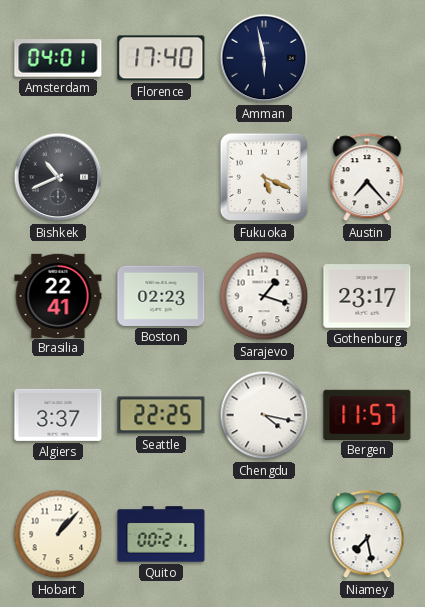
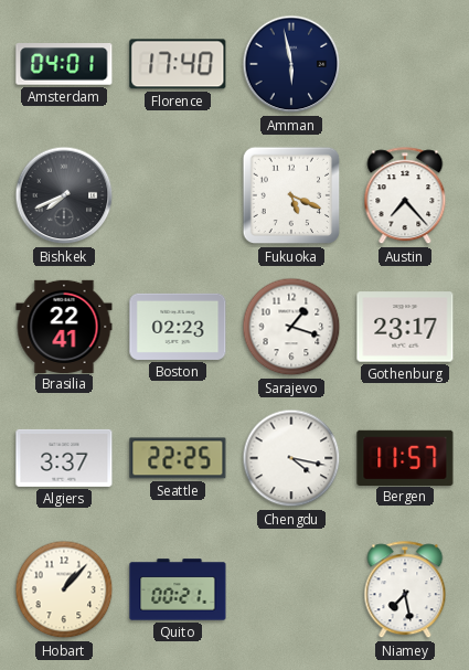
Bishkek: 10:41 -> 7:41
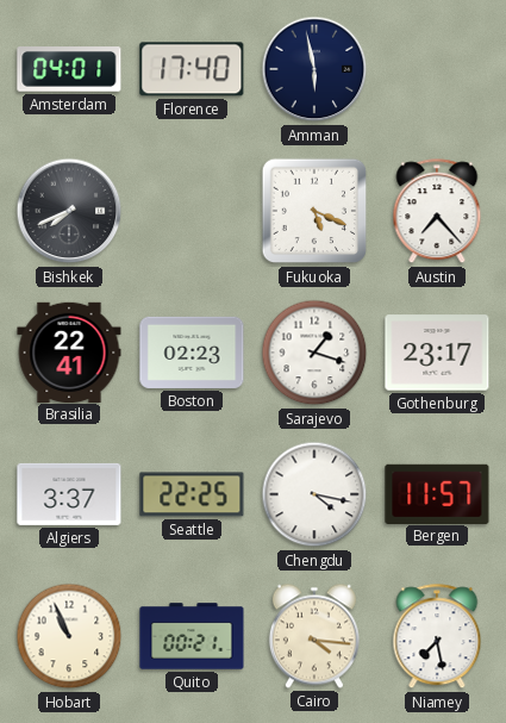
Hobart: 1:07 -> 10:56
Cairo: none -> 4:16
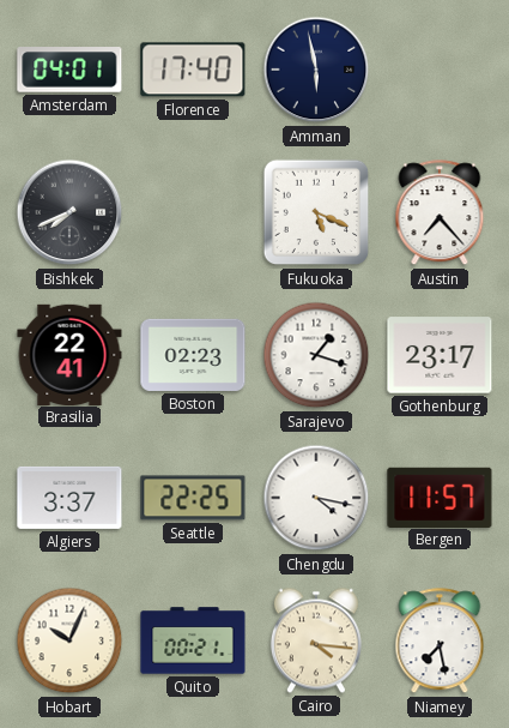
Hobart: 10:56 -> 10:04
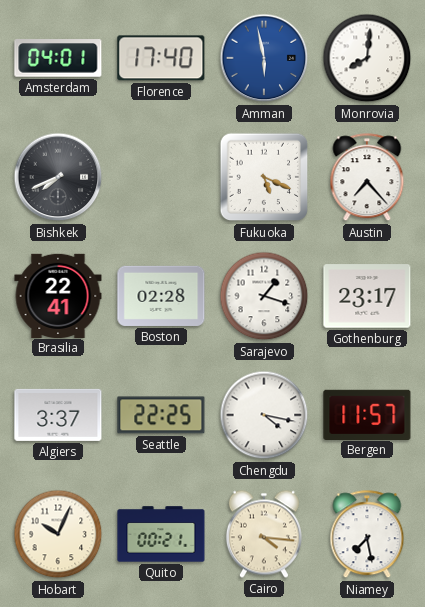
Amman dial: navy -> blue
Monrovia: none -> 8:01
Boston: 02:23 -> 02:28
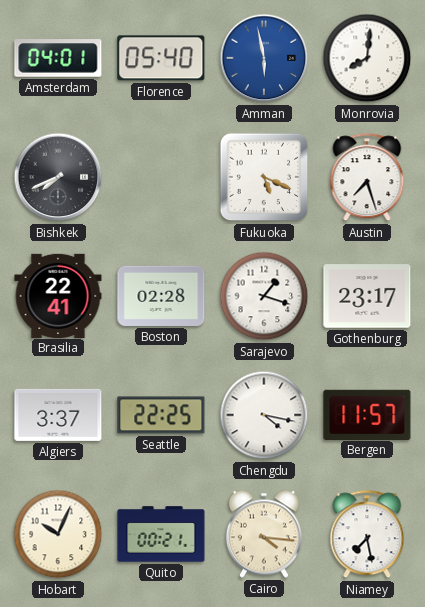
Florence: 17:40 -> 05:40
Austin: 7:23 -> 7:27
